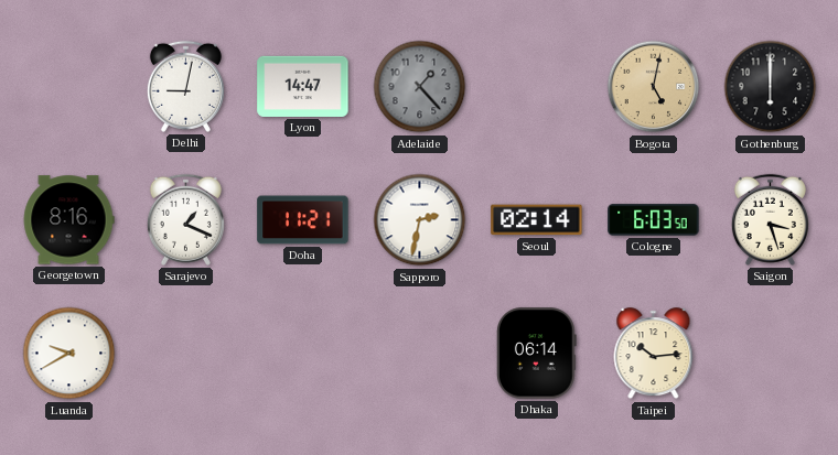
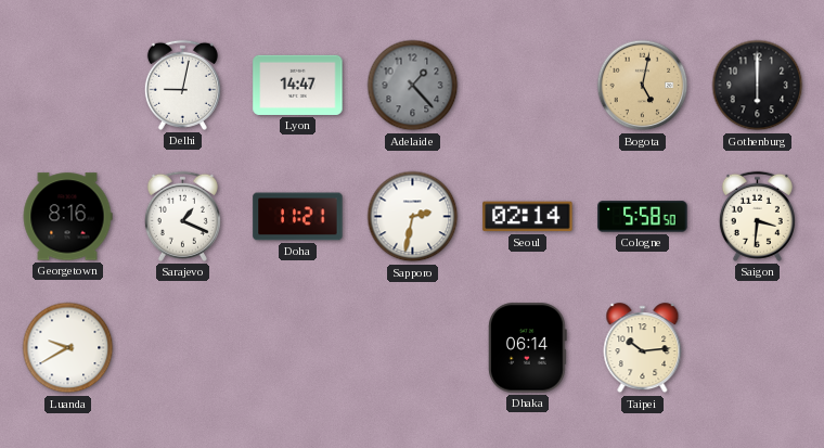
Cologne: 6:03 -> 5:58
Saigon: 3:27 -> 3:31
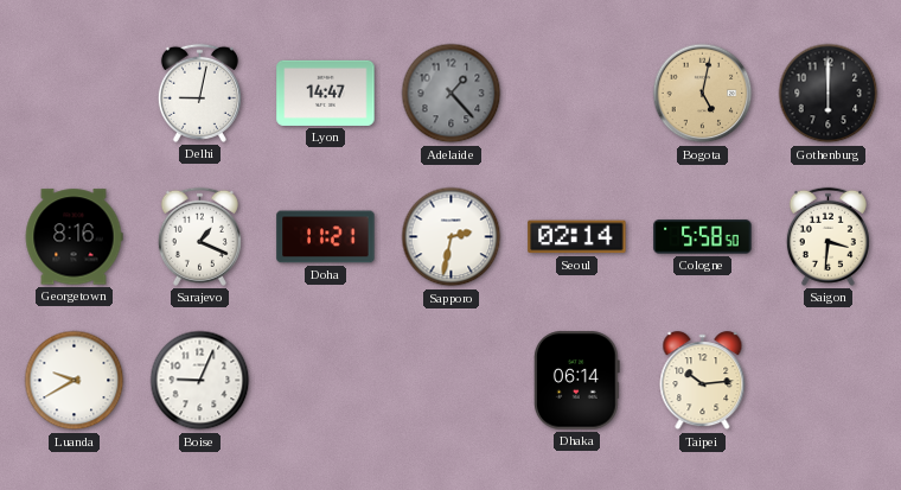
Boise: none -> 9:04
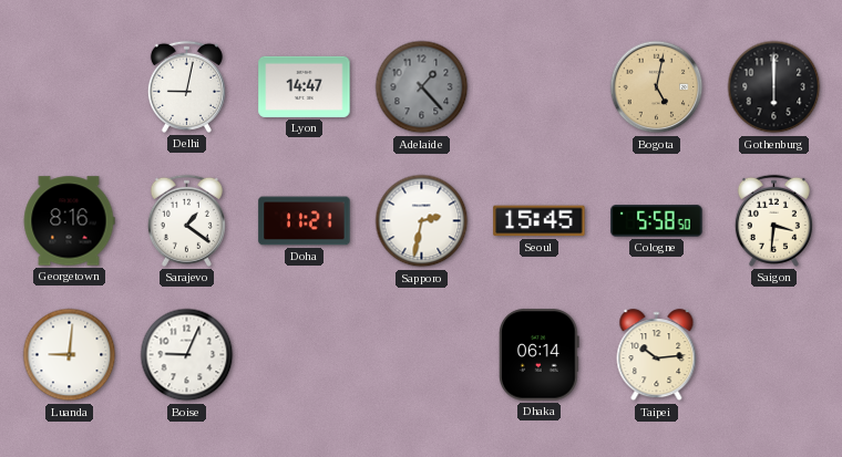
Sarajevo: 1:19 -> 1:21
Seoul: 02:14 -> 15:45
Luanda: 9:40 -> 9:01
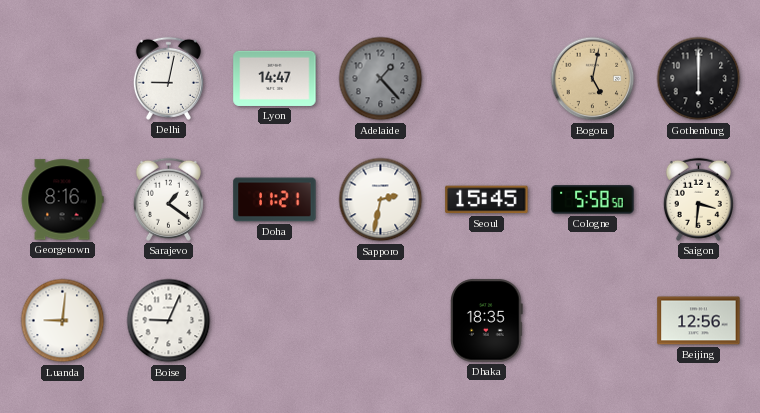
Dhaka: 06:14 -> 18:35
Taipei: 10:14 -> none
Beijing: none -> 12:56
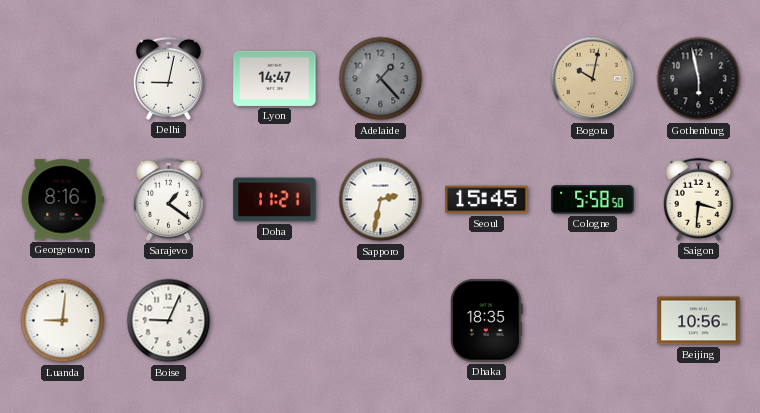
Bogota: 5:02 -> 10:02
Gothenburg: 6:00 -> 5:58
Beijing: 12:56 -> 10:56
